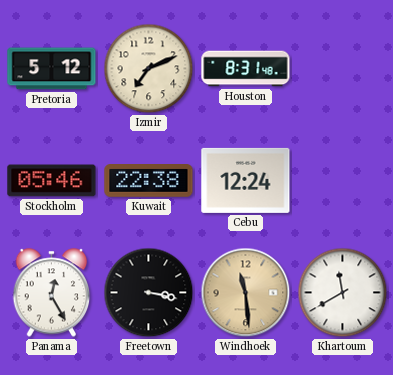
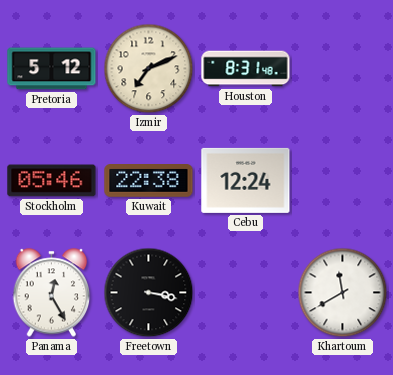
Windhoek: 11:29 -> none
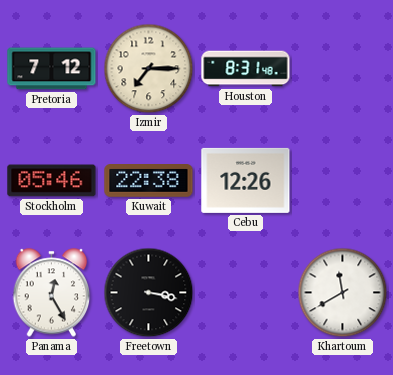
Pretoria: 5:12 -> 7:12
Izmir: 7:11 -> 7:15
Cebu: 12:24 -> 12:26
